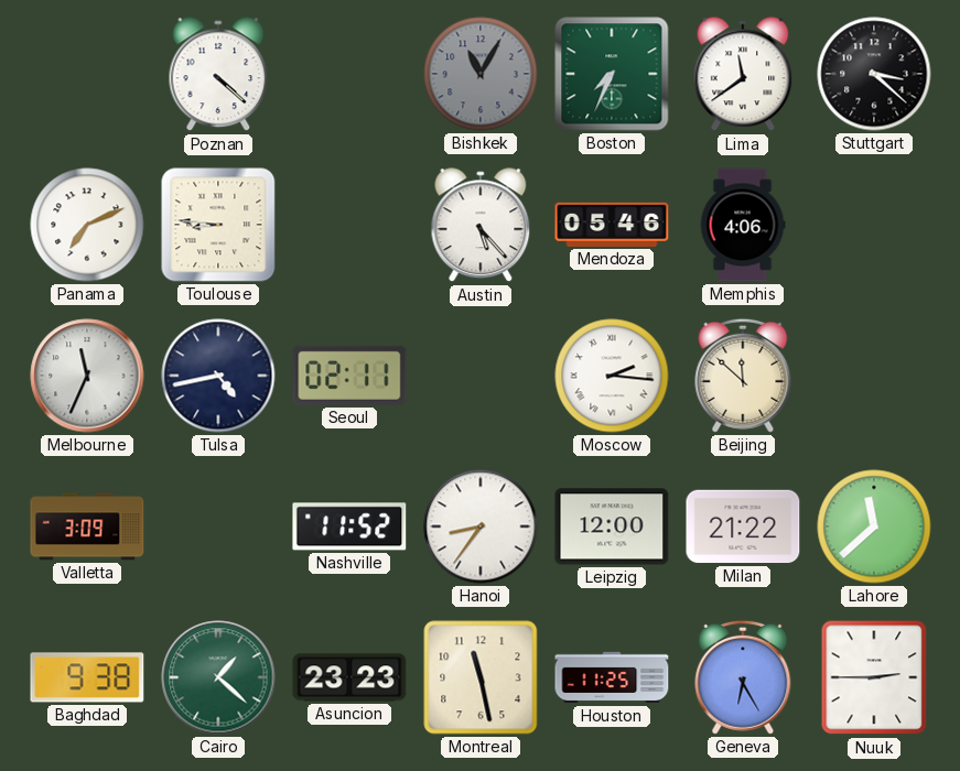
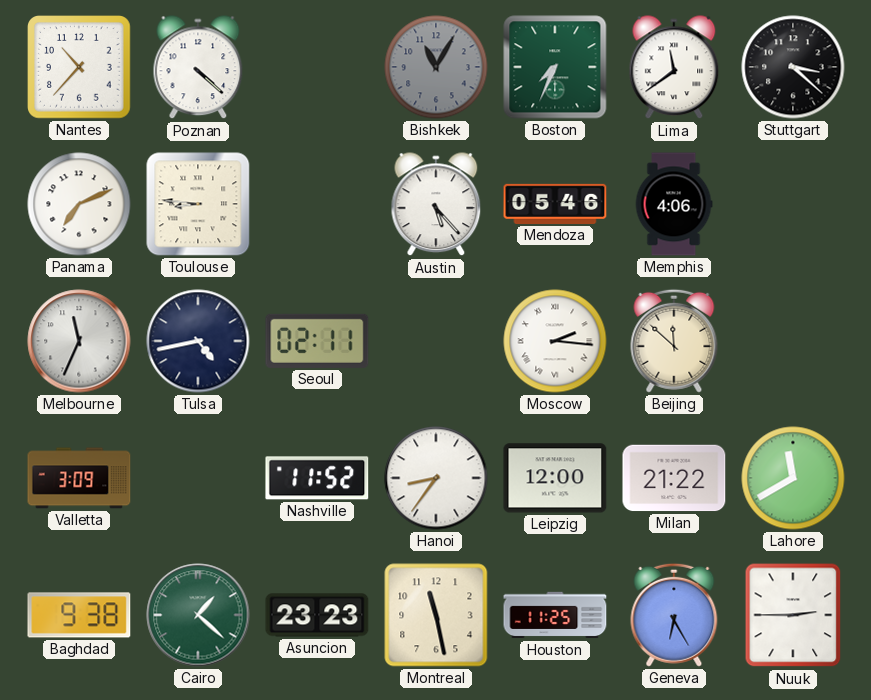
Nantes: none -> 10:37
Lahore: 11:38 -> 11:40
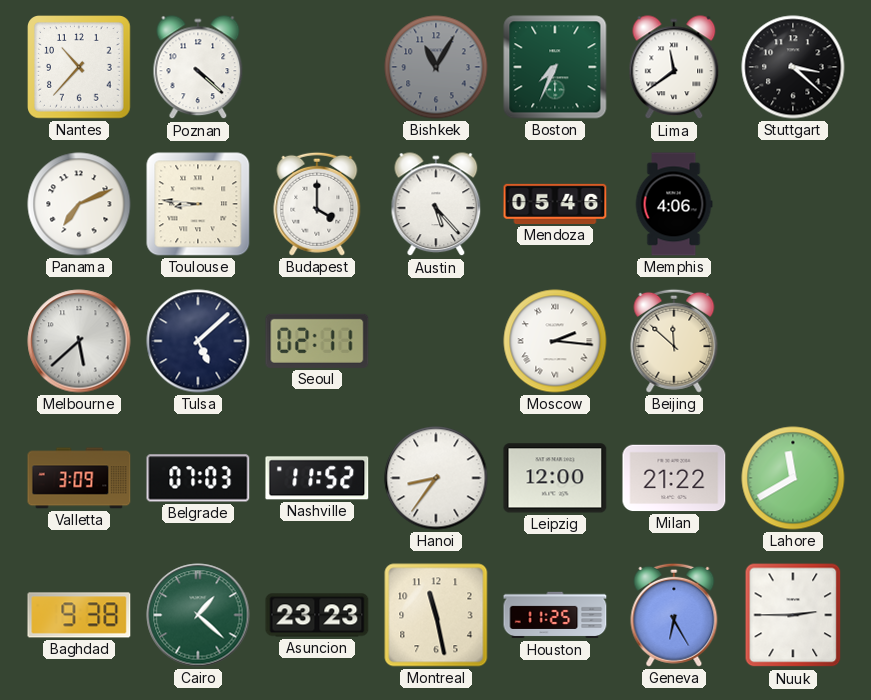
Budapest: none -> 4:00
Melbourne: 11:34 -> 5:38
Tulsa: 4:43 -> 5:08
Belgrade: none -> 07:03
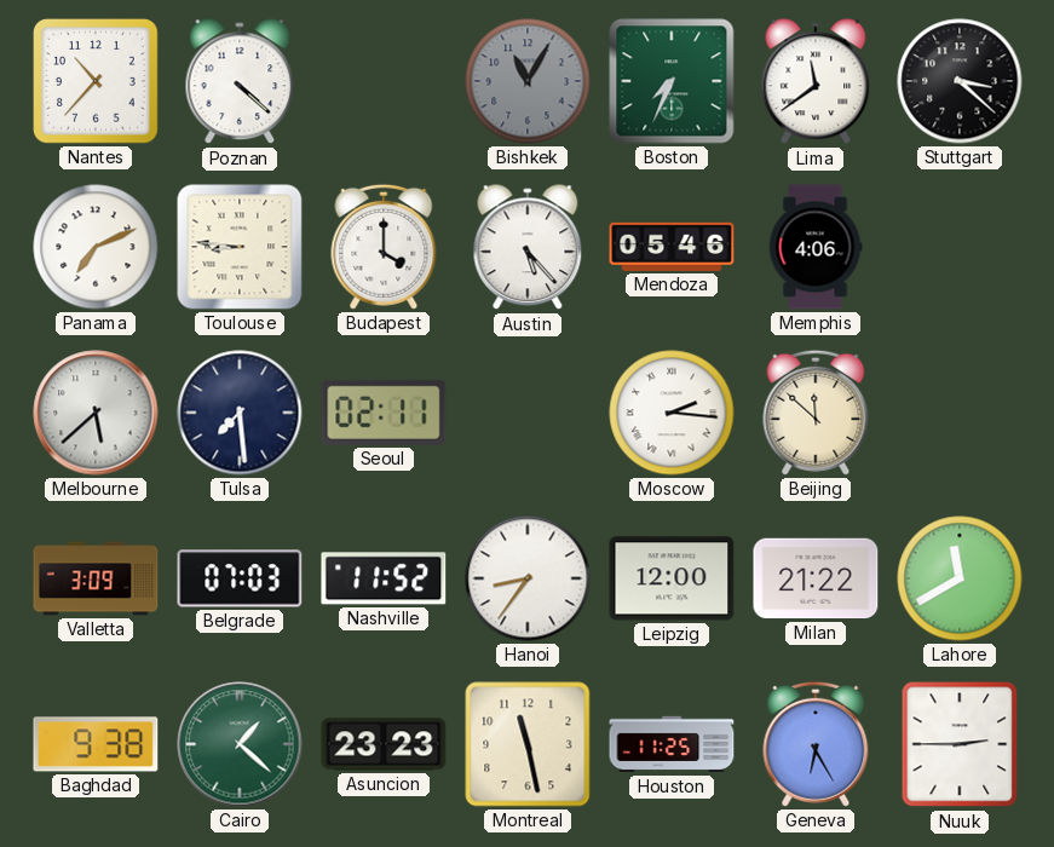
Tulsa: 5:08 -> 7:29
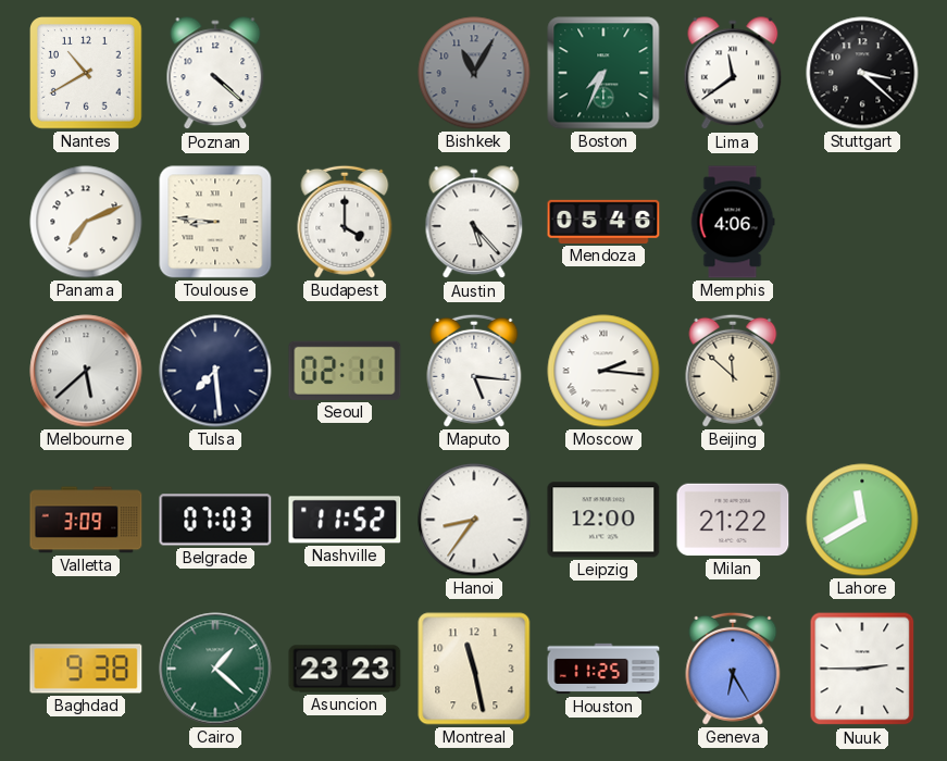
Nantes: 10:37 -> 10:40
Maputo: none -> 5:16
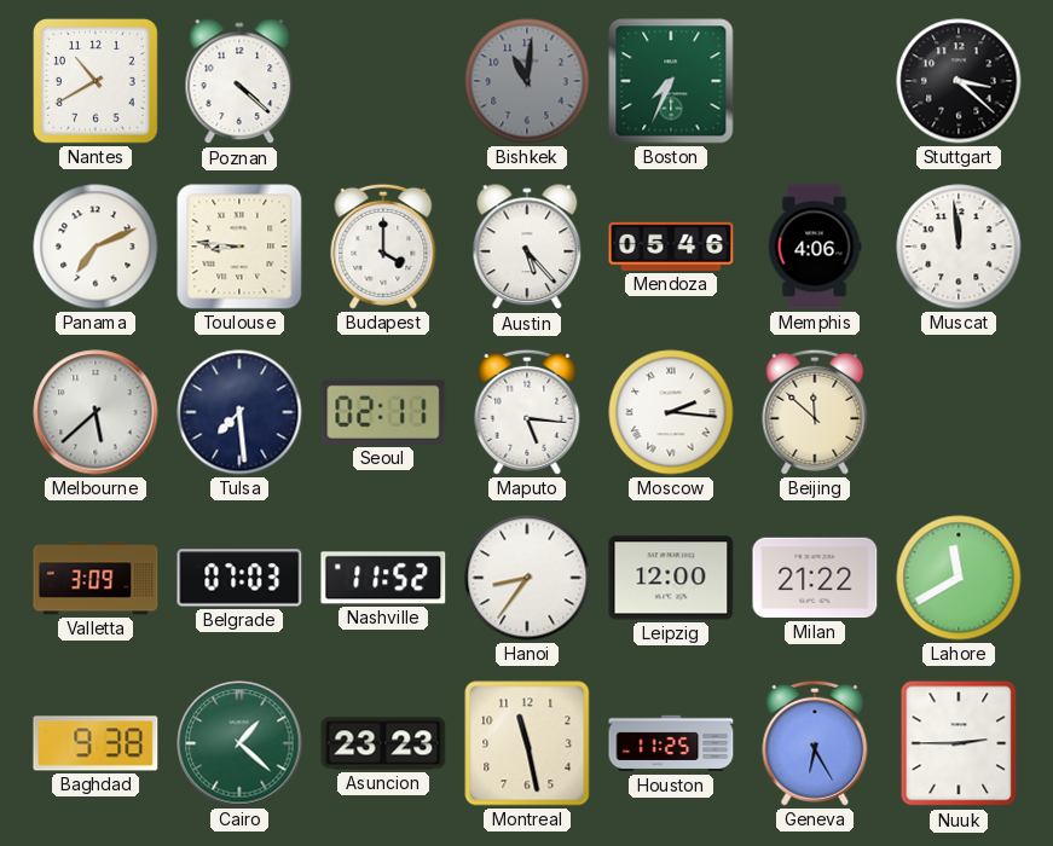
Bishkek: 11:05 -> 11:01
Lima: 11:39 -> none
Muscat: none -> 11:59
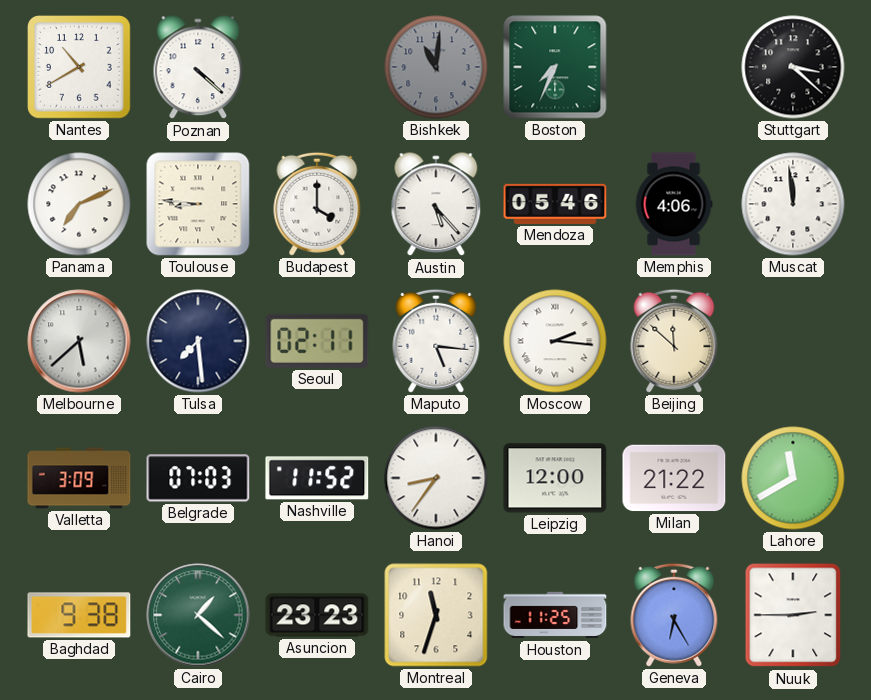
Montreal: 11:28 -> 11:33
